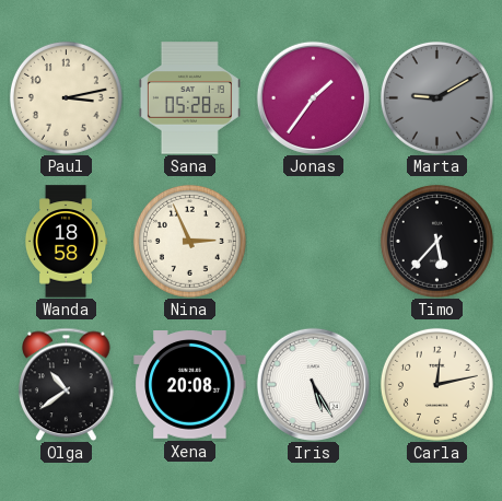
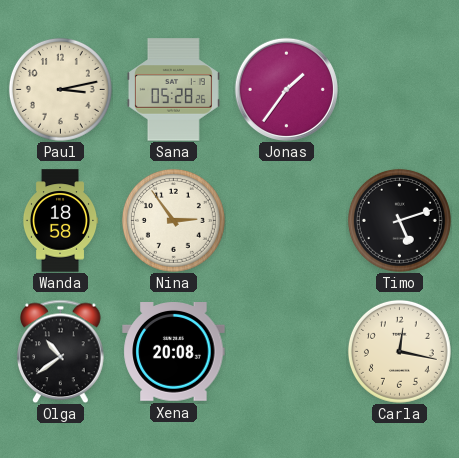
Marta: 9:10 -> none
Nina: 2:56 -> 2:54
Timo: 5:37 -> 5:12
Iris: 5:25 -> none
Carla: 12:13 -> 12:17
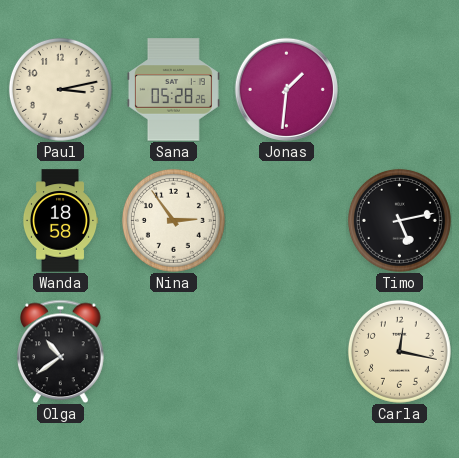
Jonas: 1:36 -> 1:31
Timo: 5:12 -> 5:13
Xena: 20:08 -> none
